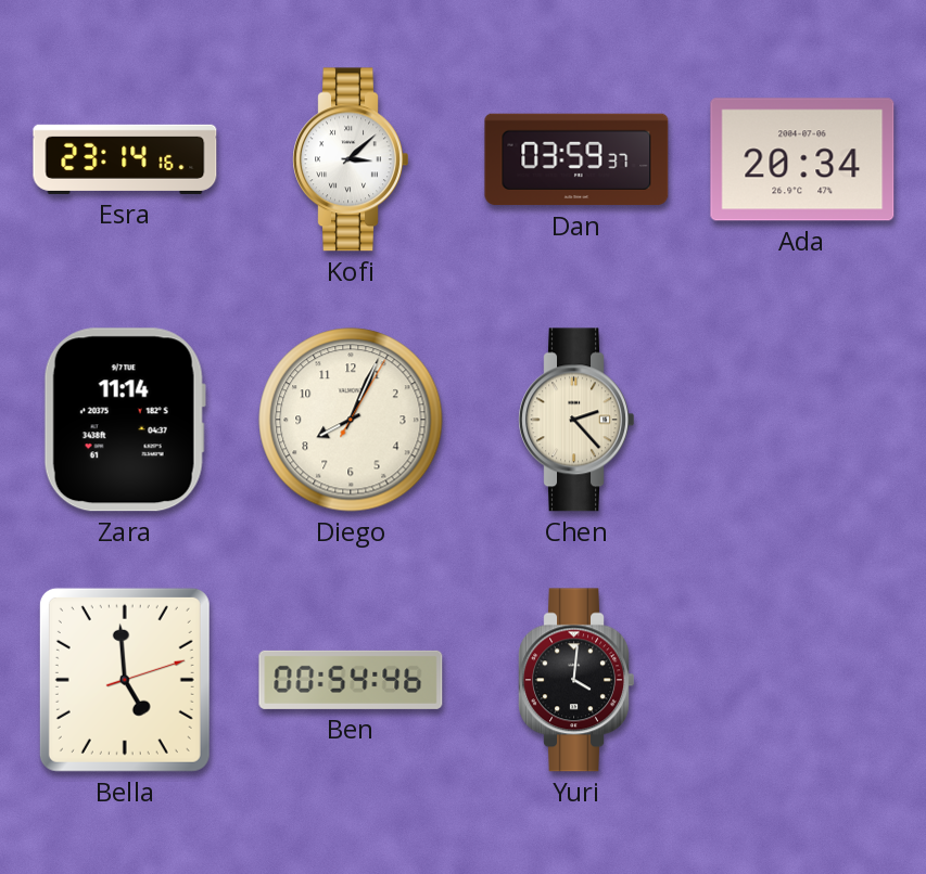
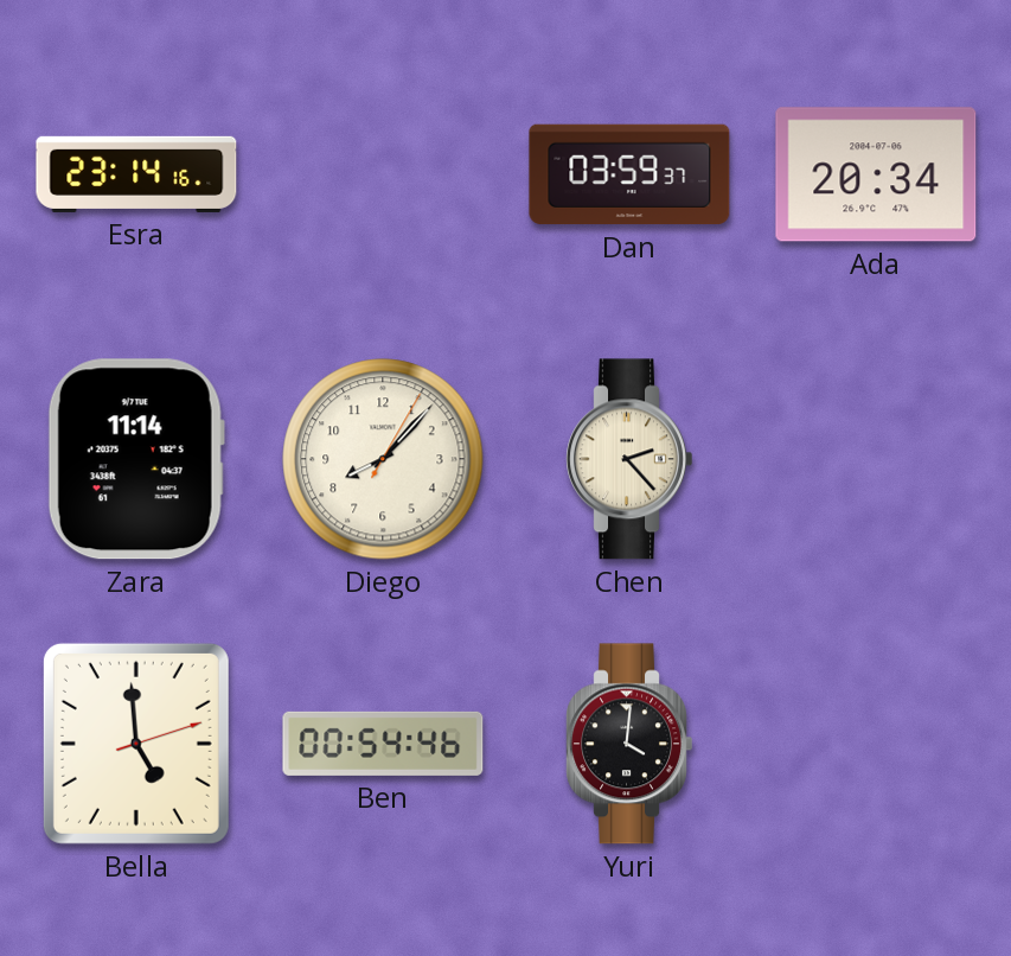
Kofi: 3:08 -> none
Diego: 8:04 -> 8:07
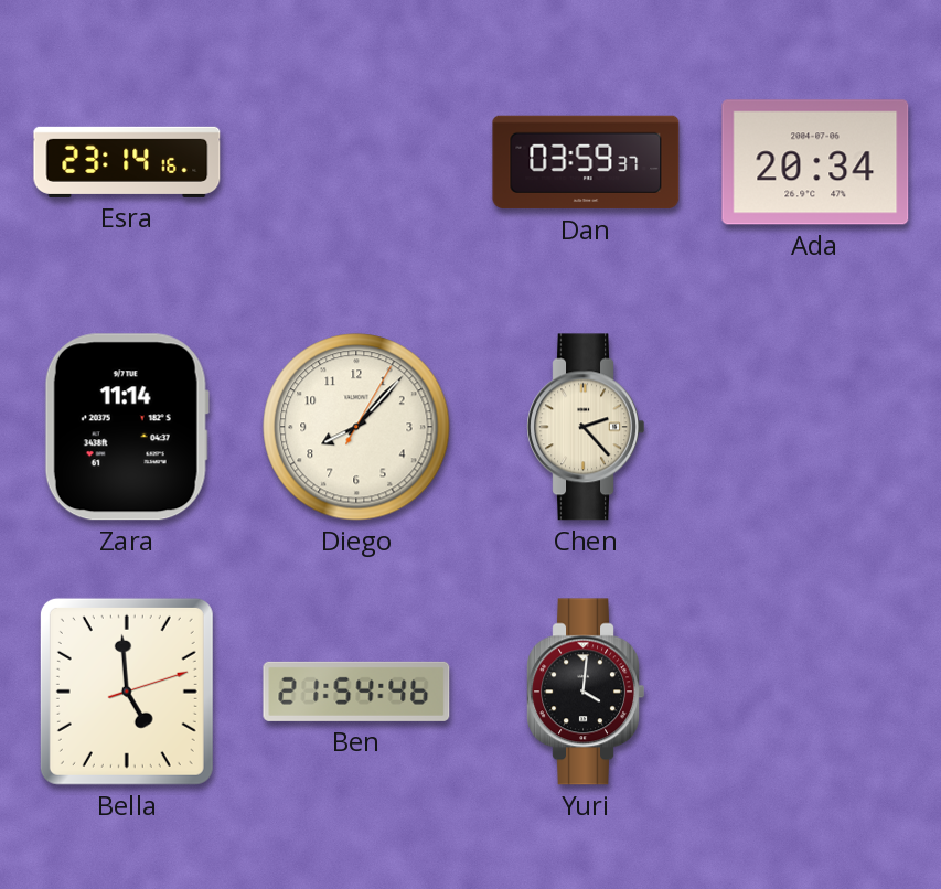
Ben: 00:54 -> 21:54
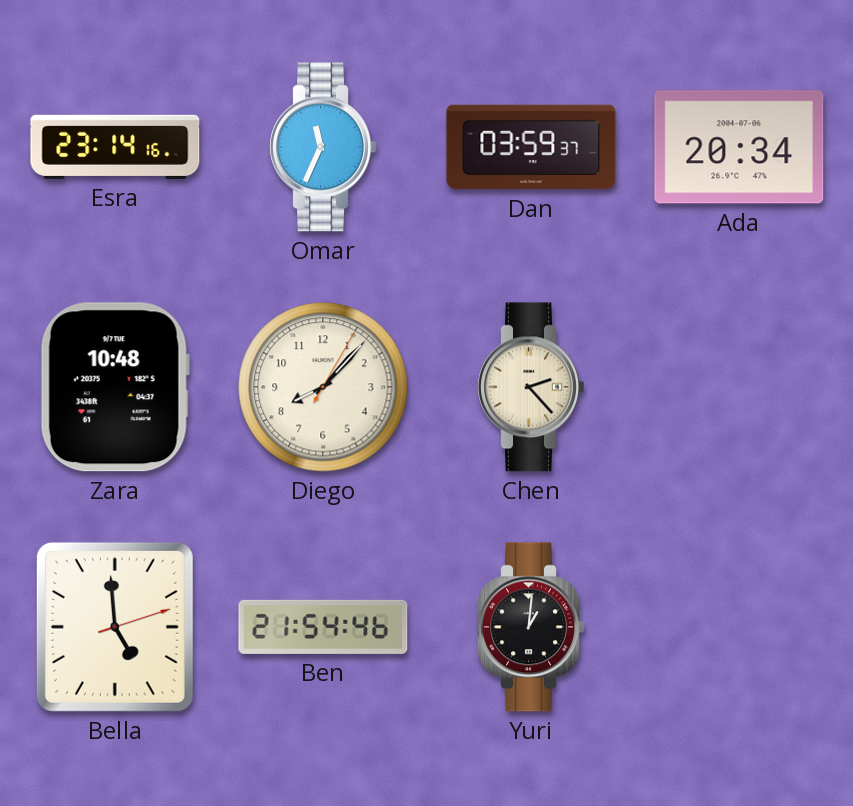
Omar: none -> 11:34
Zara: 11:14 -> 10:48
Yuri: 4:01 -> 1:01
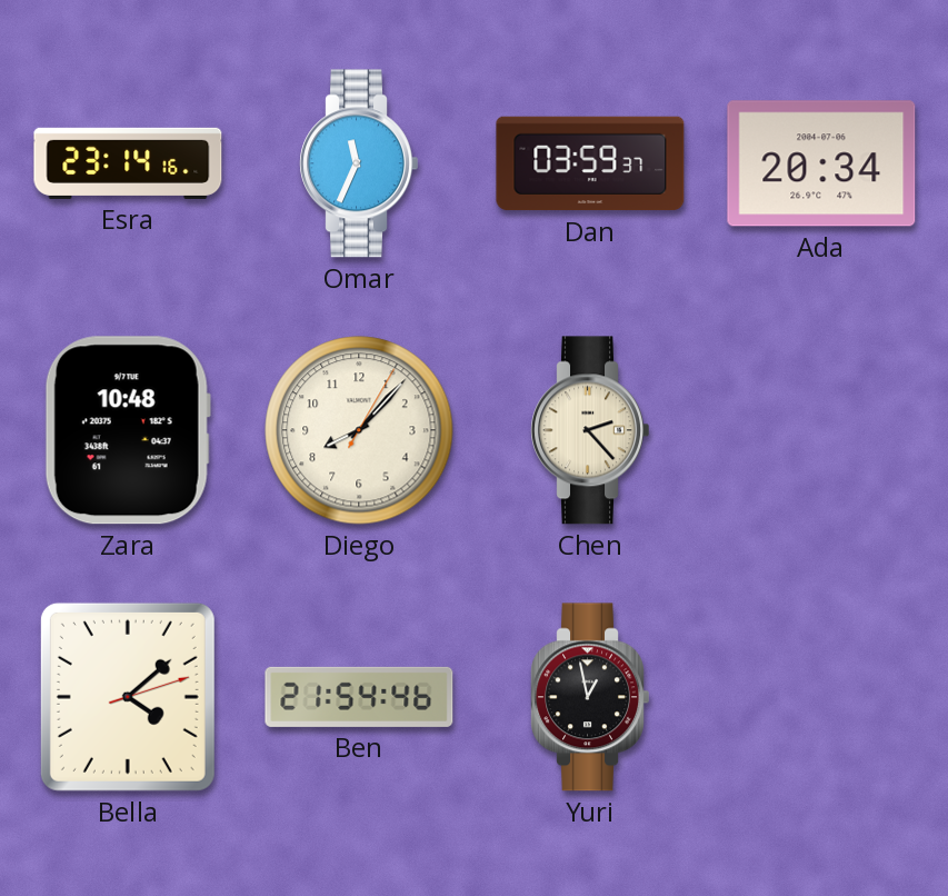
Bella: 4:59 -> 4:08
Yuri: 1:01 -> 12:58
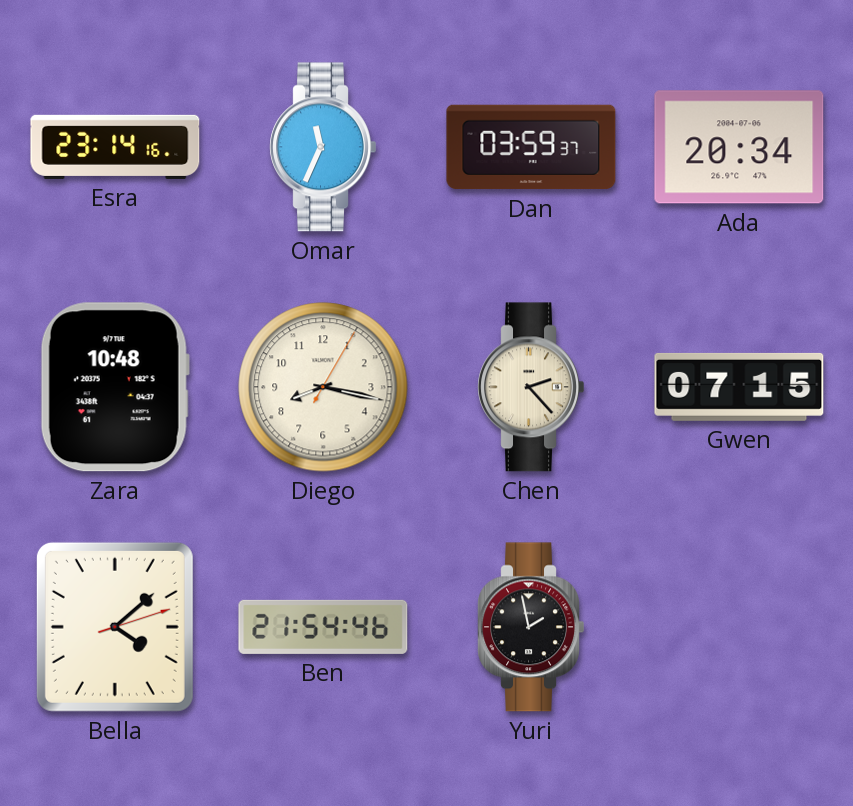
Diego: 8:07 -> 8:17
Gwen: none -> 07:15
Yuri: 12:58 -> 1:58
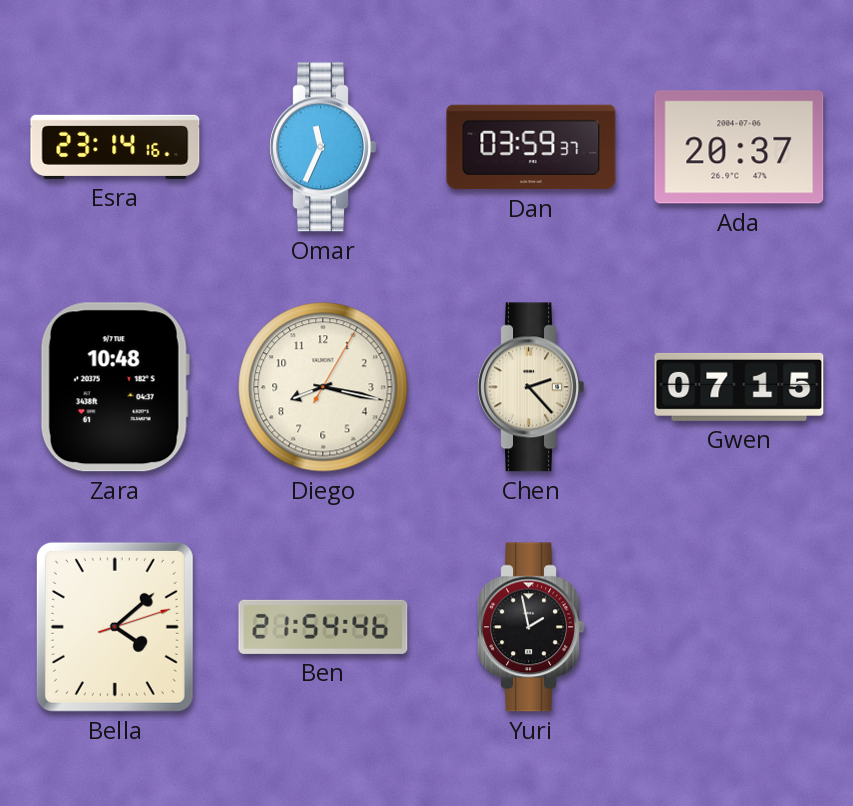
Ada: 20:34 -> 20:37
